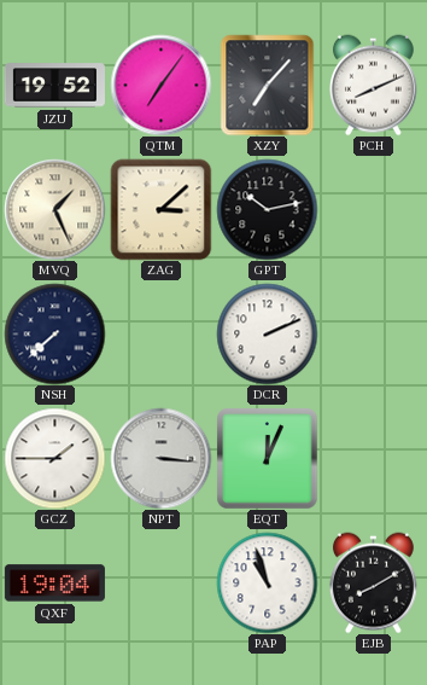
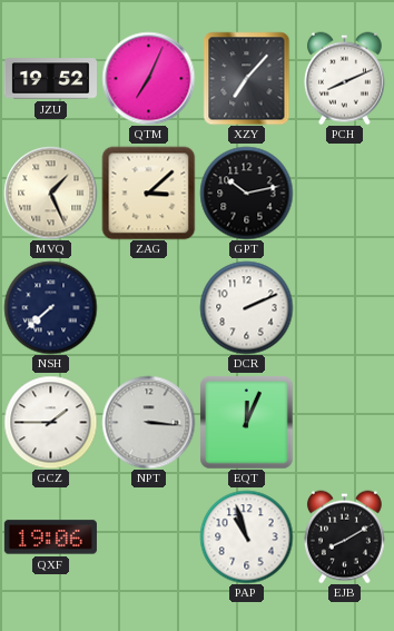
QTM: 7:06 -> 7:04
QXF: 19:04 -> 19:06
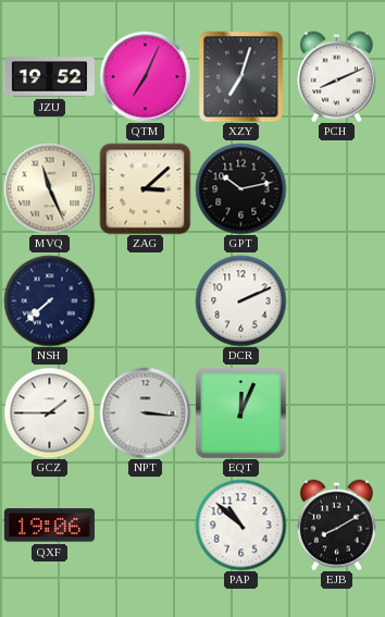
XZY: 7:07 -> 7:03
MVQ: 1:26 -> 11:26
PAP: 10:57 -> 10:52
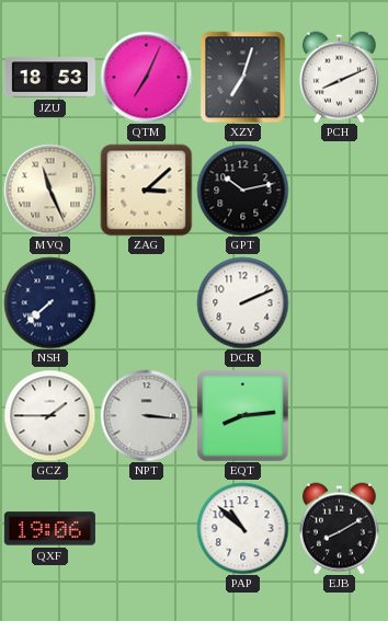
JZU: 19:52 -> 18:53
EQT: 12:04 -> 8:14
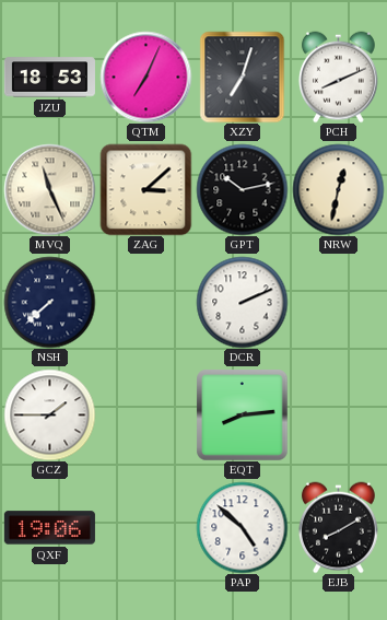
NRW: none -> 12:32
NPT: 3:16 -> none
PAP: 10:52 -> 4:52
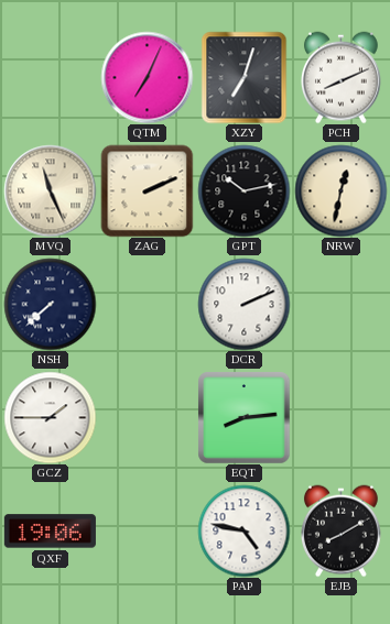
JZU: 18:53 -> none
ZAG: 3:08 -> 2:11
PAP: 4:52 -> 4:47
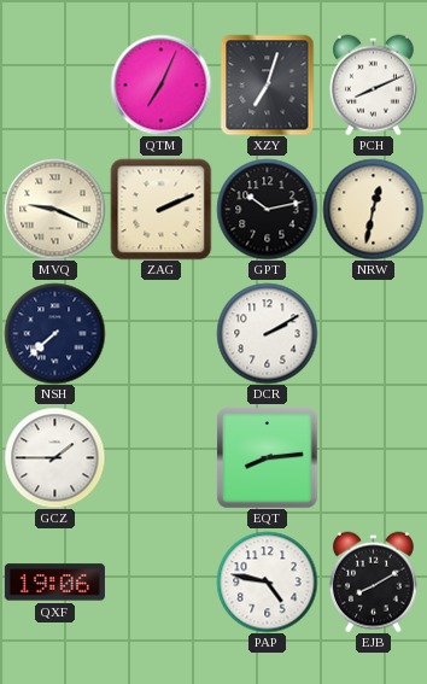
MVQ: 11:26 -> 9:19
DCR: 2:11 -> 2:10
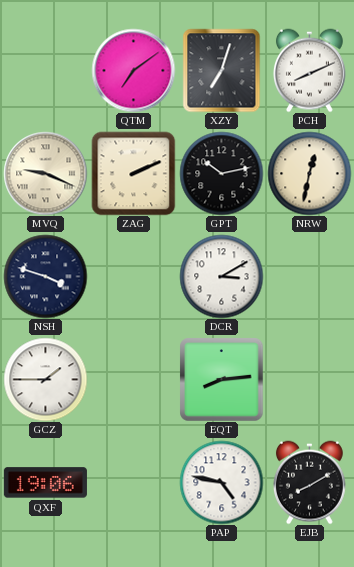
QTM: 7:04 -> 7:09
NSH: 7:38 -> 3:48
DCR: 2:10 -> 3:10
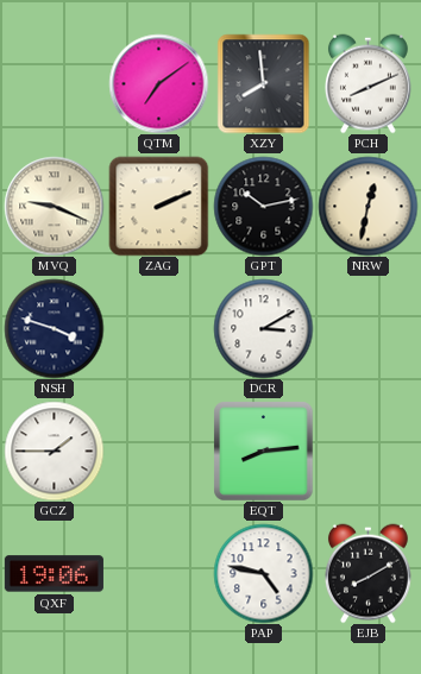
XZY: 7:03 -> 7:59
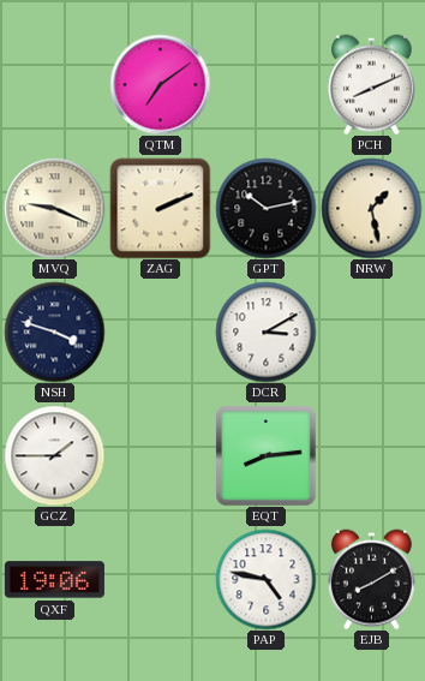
XZY: 7:59 -> none
NRW: 12:32 -> 1:28
